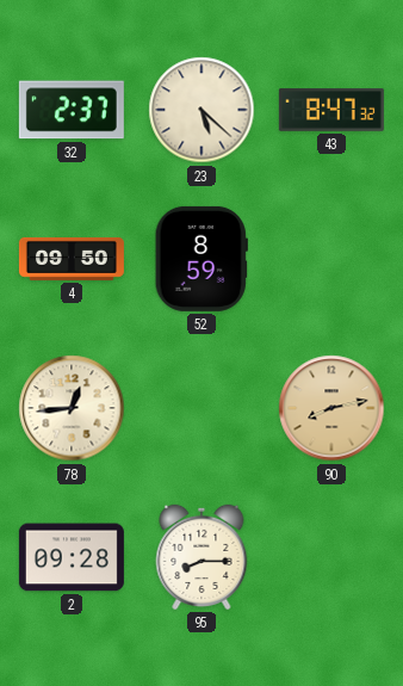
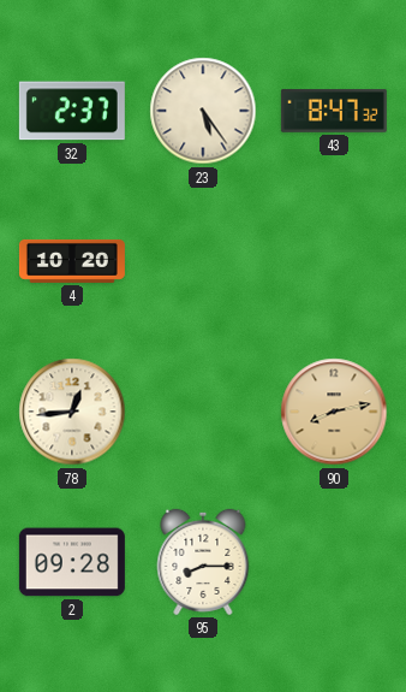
23: 5:22 -> 5:24
4: 09:50 -> 10:20
52: 8:59 -> none
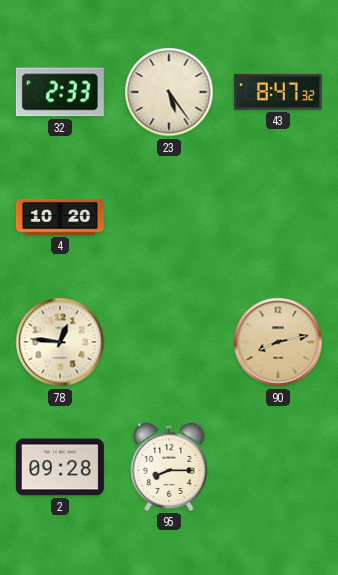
32: 2:37 -> 2:33
78: 12:44 -> 12:46
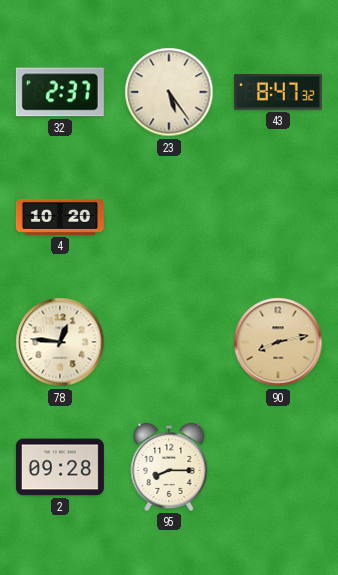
32: 2:33 -> 2:37
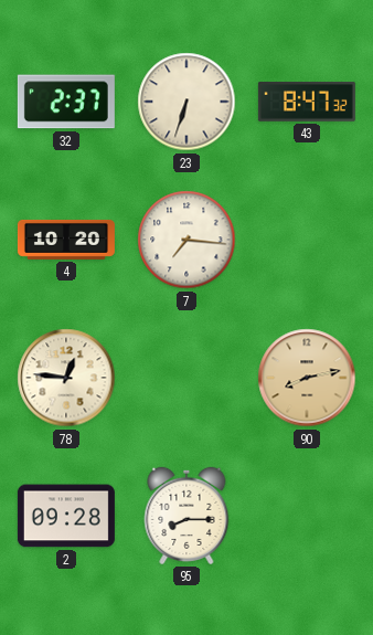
23: 5:24 -> 6:33
7: none -> 7:16
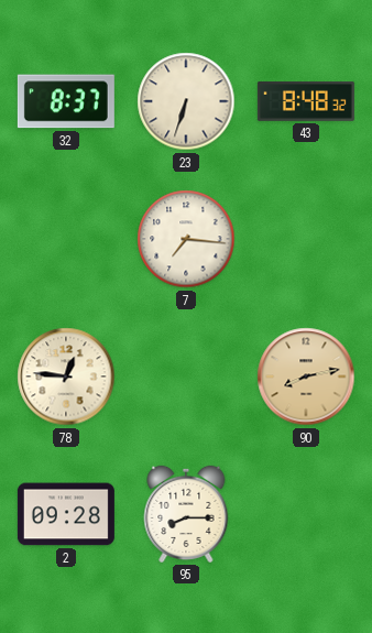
32: 2:37 -> 8:37
43: 8:47 -> 8:48
4: 10:20 -> none
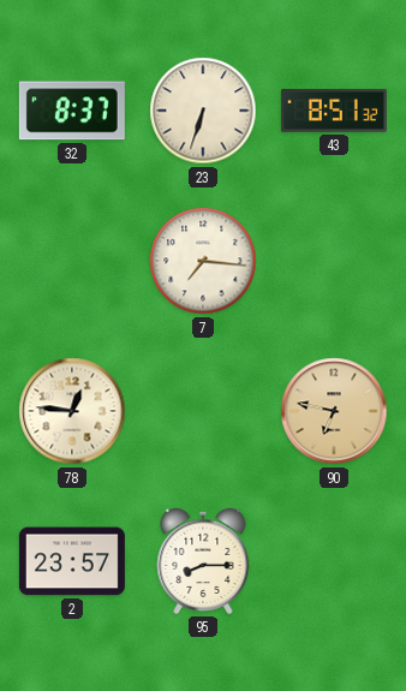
43: 8:48 -> 8:51
90: 8:13 -> 6:47
2: 09:28 -> 23:57
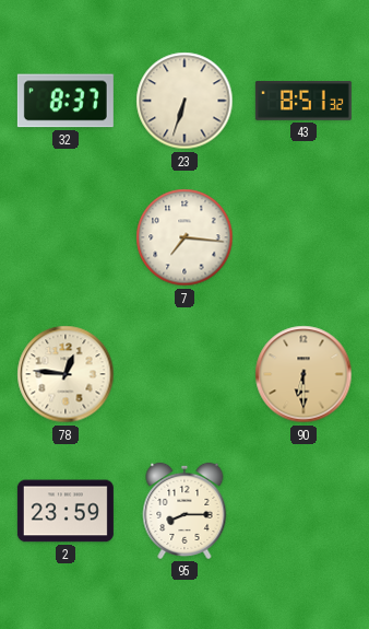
90: 6:47 -> 6:30
2: 23:57 -> 23:59
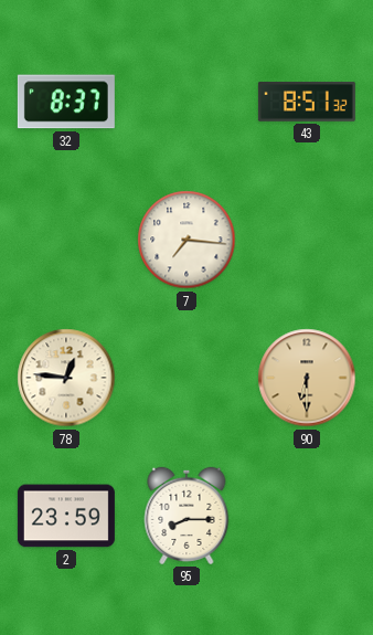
23: 6:33 -> none
